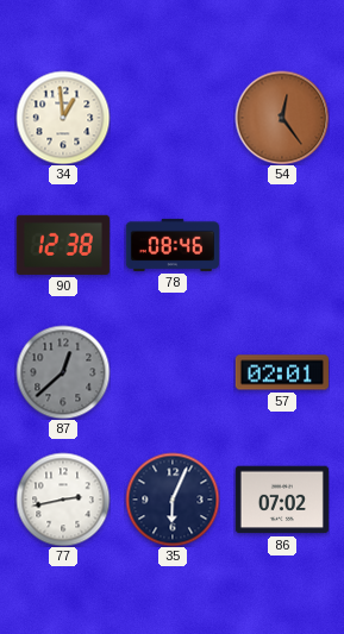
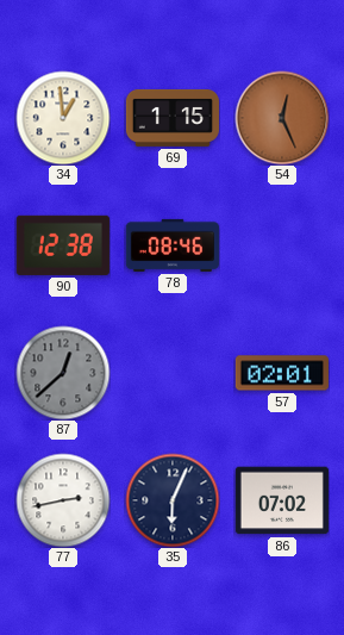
69: none -> 1:15
54: 12:24 -> 12:26
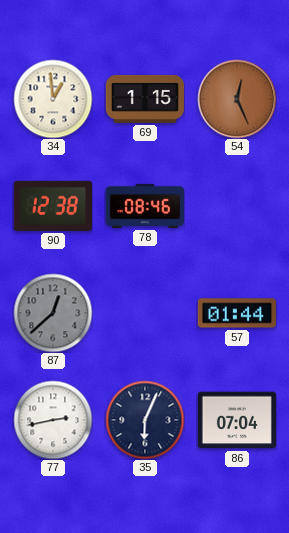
57: 02:01 -> 01:44
86: 07:02 -> 07:04
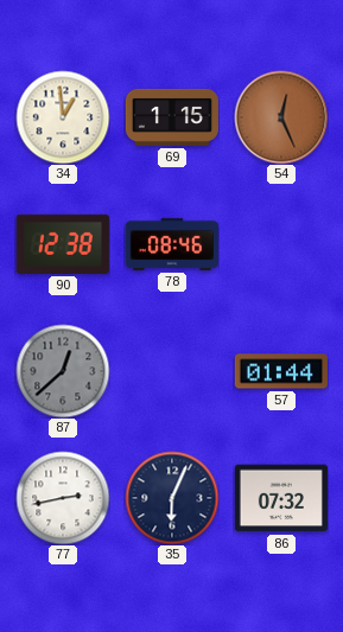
86: 07:04 -> 07:32
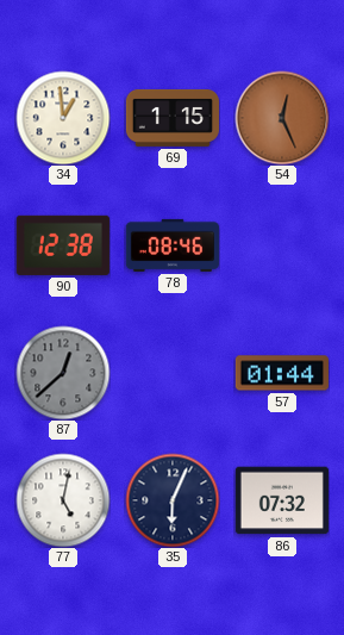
77: 2:43 -> 5:02
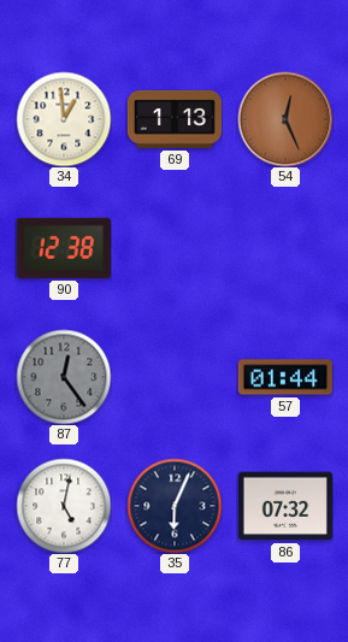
69: 1:15 -> 1:13
78: 08:46 -> none
87: 12:38 -> 12:24
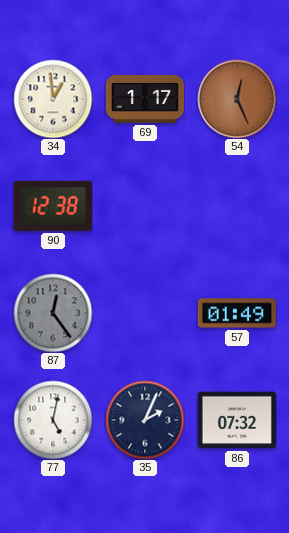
69: 1:13 -> 1:17
57: 01:44 -> 01:49
35: 6:04 -> 2:04
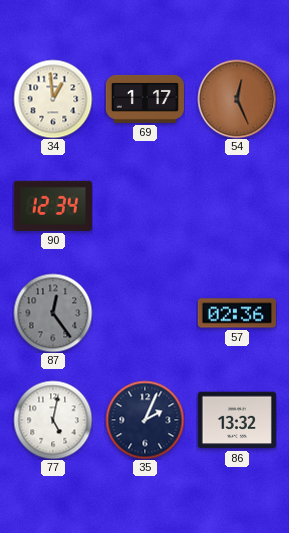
90: 12:38 -> 12:34
57: 01:49 -> 02:36
86: 07:32 -> 13:32
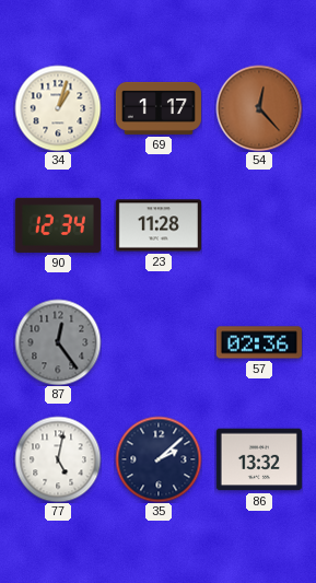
34: 12:59 -> 1:03
54: 12:26 -> 12:23
23: none -> 11:28
35: 2:04 -> 2:08
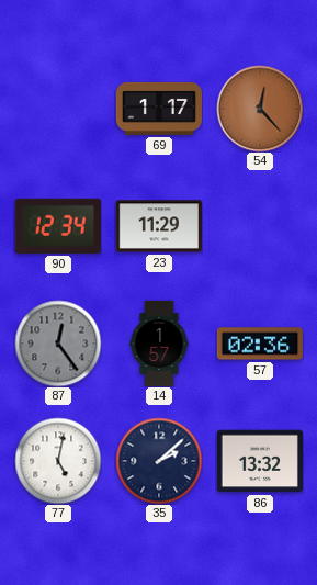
34: 1:03 -> none
23: 11:28 -> 11:29
14: none -> 1:57
